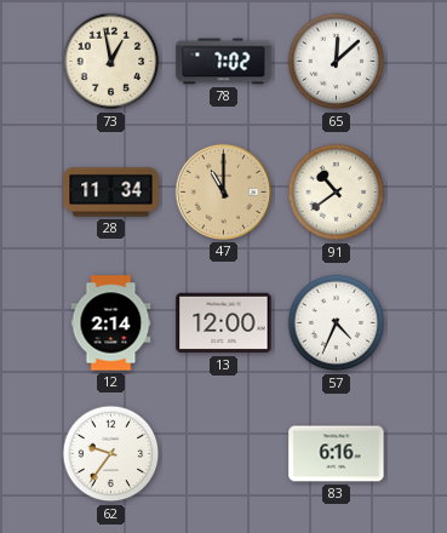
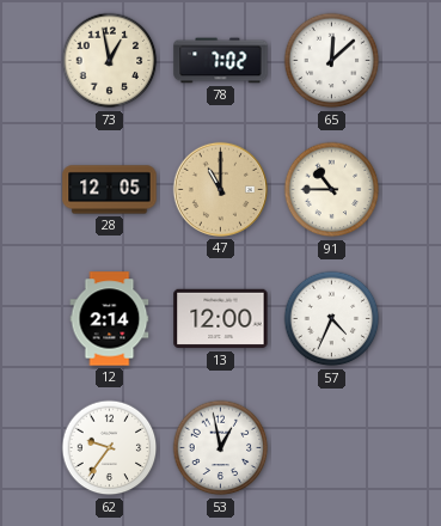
28: 11:34 -> 12:05
91: 10:39 -> 10:45
53: none -> 12:58
83: 6:16 -> none
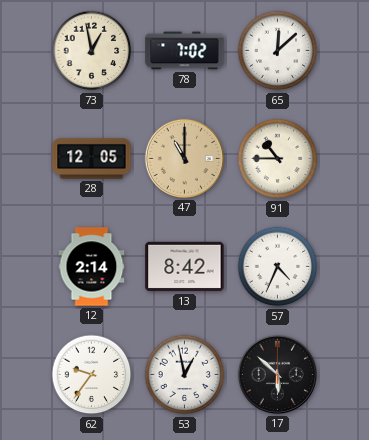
13: 12:00 -> 8:42
17: none -> 5:52
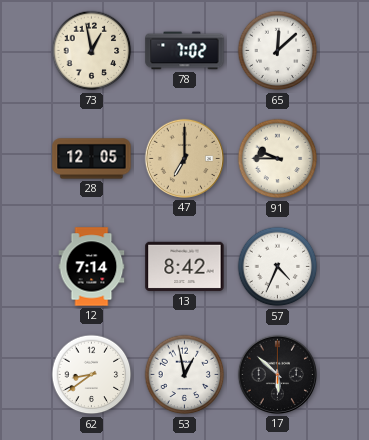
47: 11:00 -> 7:00
91: 10:45 -> 9:45
12: 2:14 -> 7:14
62: 9:36 -> 8:39
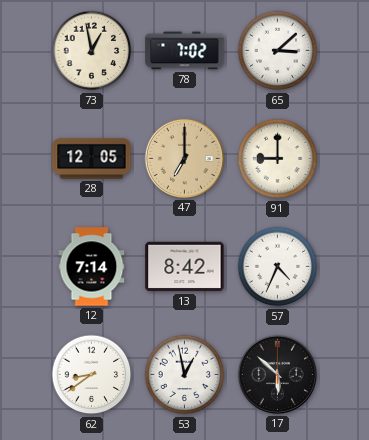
65: 12:08 -> 3:08
91: 9:45 -> 9:00
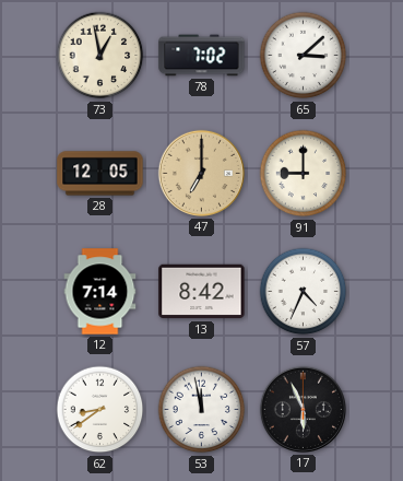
53: 12:58 -> 11:58
17: 5:52 -> 5:56
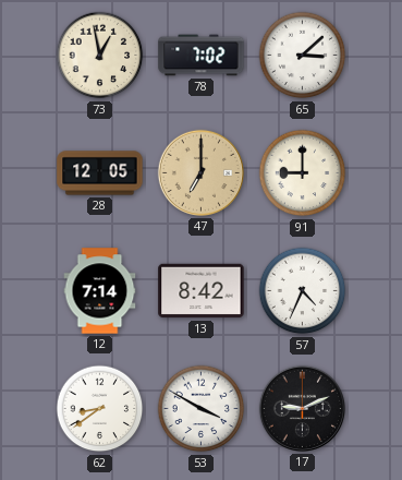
53: 11:58 -> 3:50
17: 5:56 -> 9:11
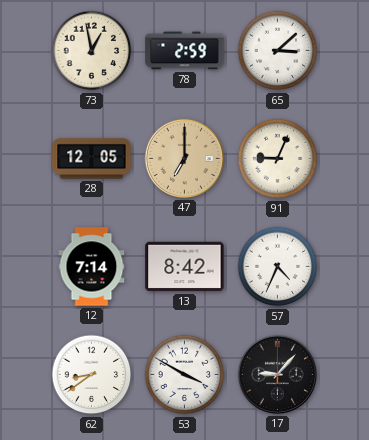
78: 7:02 -> 2:59
91: 9:00 -> 9:04
17: 9:11 -> 9:07
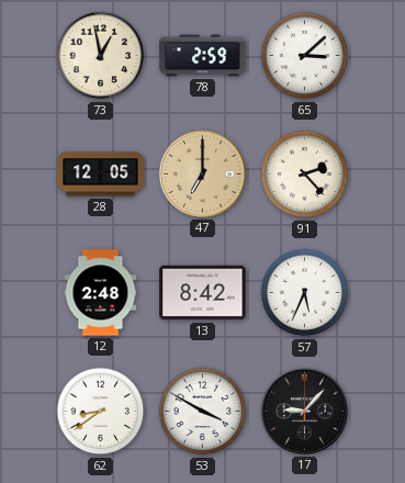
91: 9:04 -> 2:23
12: 7:14 -> 2:48
57: 4:34 -> 5:34
